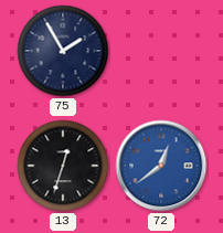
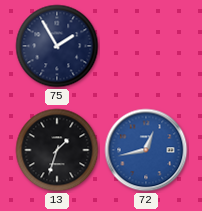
13: 12:33 -> 1:33
72: 12:39 -> 12:43
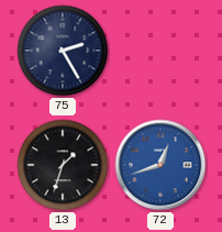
75: 1:55 -> 2:25
72: 12:43 -> 12:42
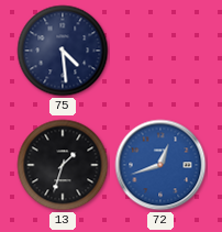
75: 2:25 -> 4:29
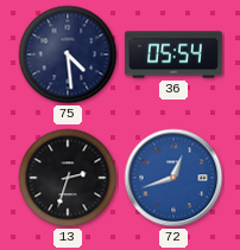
36: none -> 05:54
13: 1:33 -> 2:33
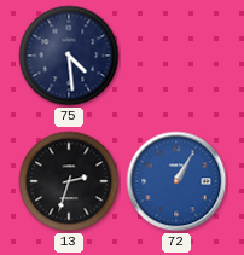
36: 05:54 -> none
72: 12:42 -> 1:05
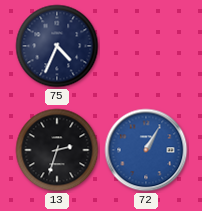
75: 4:29 -> 4:34
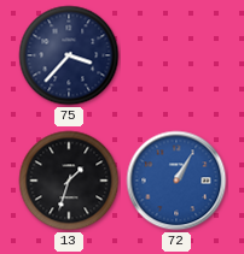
75: 4:34 -> 3:37
13: 2:33 -> 1:33
